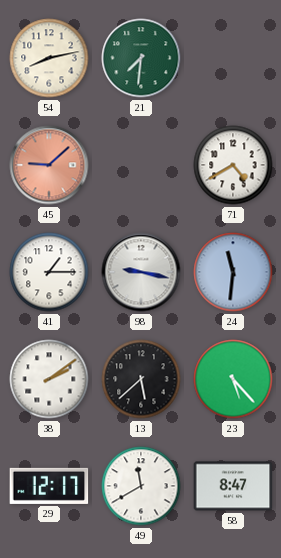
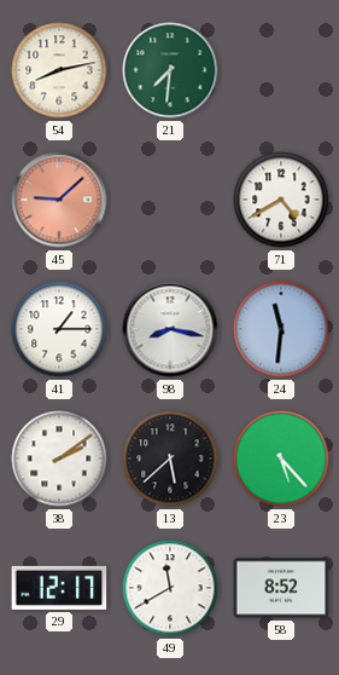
98: 9:17 -> 8:17
58: 8:47 -> 8:52
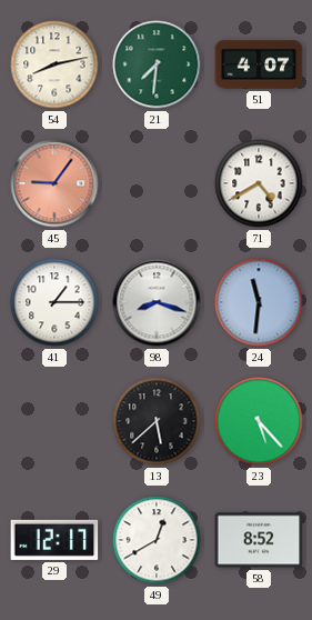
51: none -> 4:07
45: 9:08 -> 9:06
98: 8:17 -> 8:18
38: 2:09 -> none
49: 11:40 -> 12:40
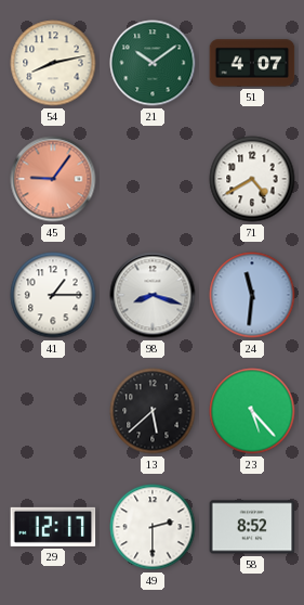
21: 7:31 -> 10:09
49: 12:40 -> 2:30
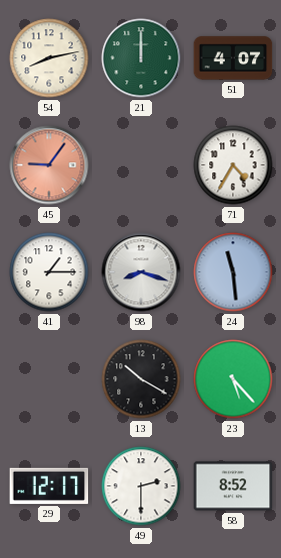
21: 10:09 -> 12:00
71: 4:40 -> 4:35
24: 11:31 -> 11:29
13: 5:38 -> 10:20
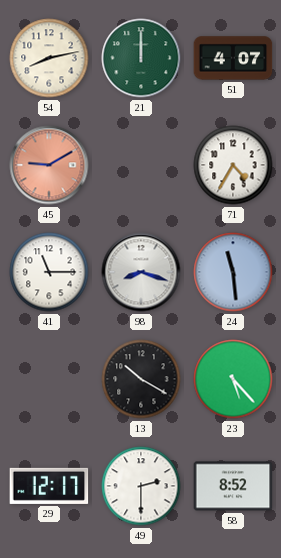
45: 9:06 -> 9:10
41: 1:15 -> 11:15
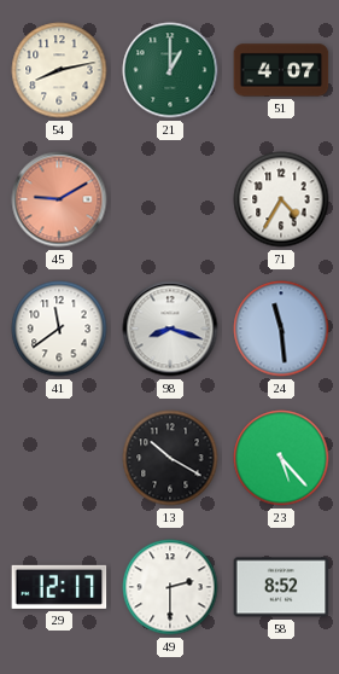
21: 12:00 -> 1:00
41: 11:15 -> 11:39
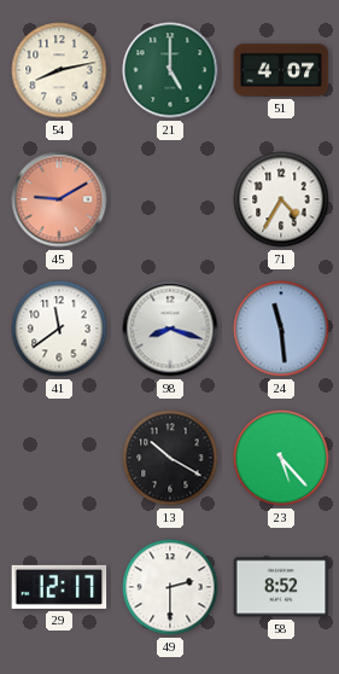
21: 1:00 -> 5:00
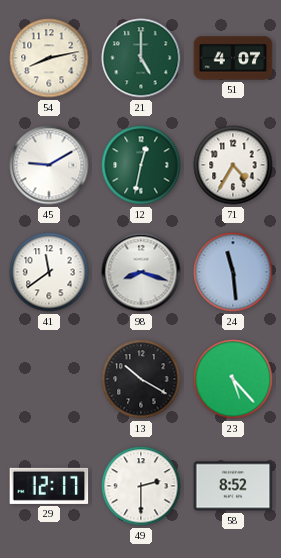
45 dial: salmon -> white
12: none -> 12:32
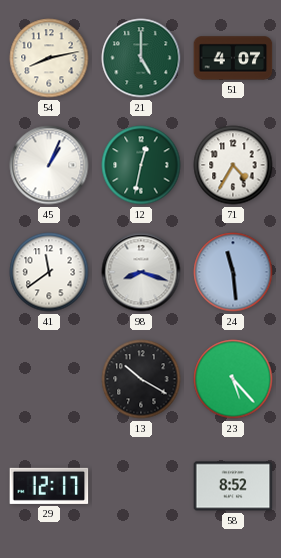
45: 9:10 -> 1:04
49: 2:30 -> none
